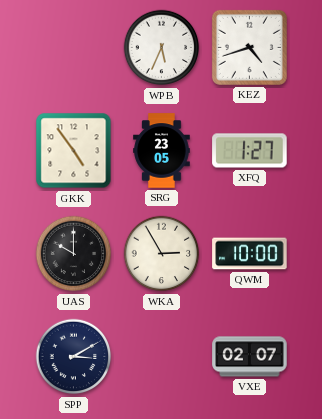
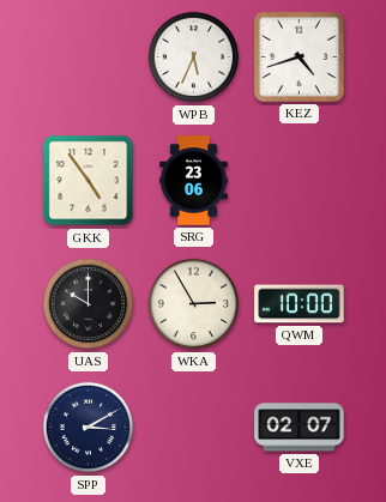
SRG: 23:05 -> 23:06
XFQ: 1:27 -> none
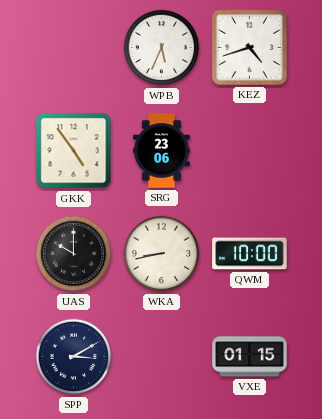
WKA: 2:55 -> 8:43
VXE: 02:07 -> 01:15
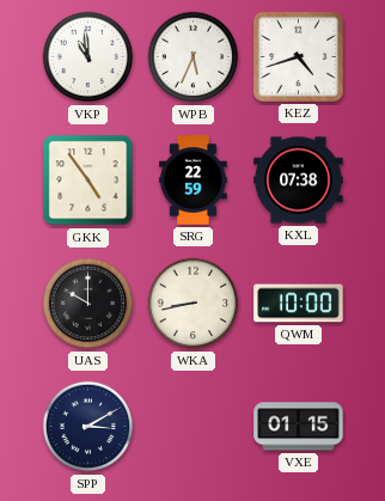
VKP: none -> 10:59
SRG: 23:06 -> 22:59
KXL: none -> 07:38
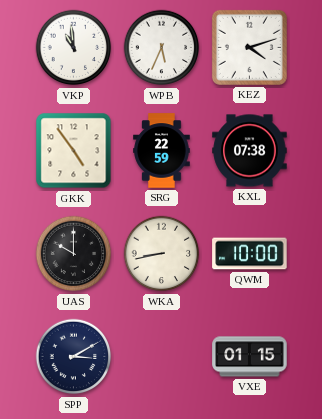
KEZ: 4:42 -> 4:12
